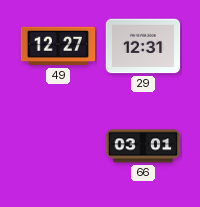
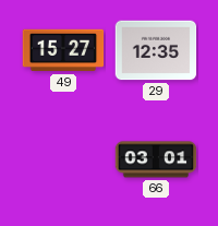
49: 12:27 -> 15:27
29: 12:31 -> 12:35
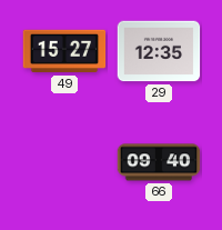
66: 03:01 -> 09:40
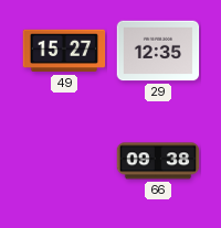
66: 09:40 -> 09:38
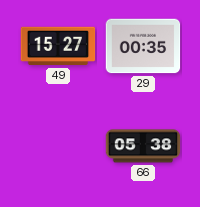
29: 12:35 -> 00:35
66: 09:38 -> 05:38
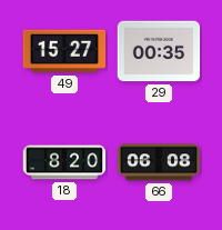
18: none -> 8:20
66: 05:38 -> 06:08
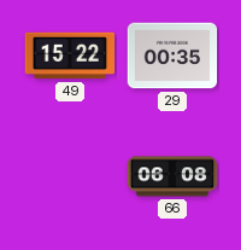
49: 15:27 -> 15:22
18: 8:20 -> none
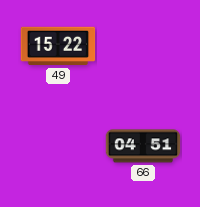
29: 00:35 -> none
66: 06:08 -> 04:51
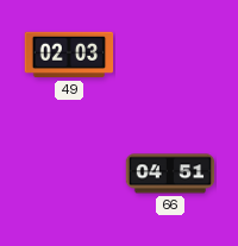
49: 15:22 -> 02:03
